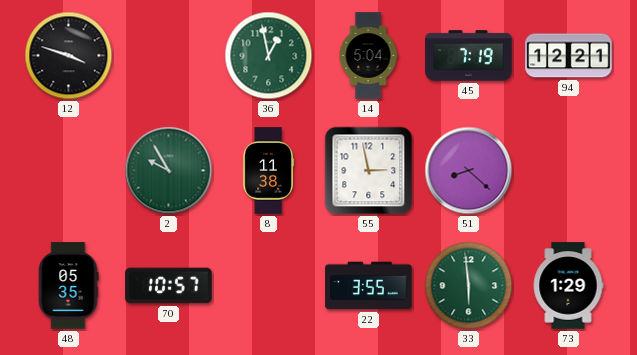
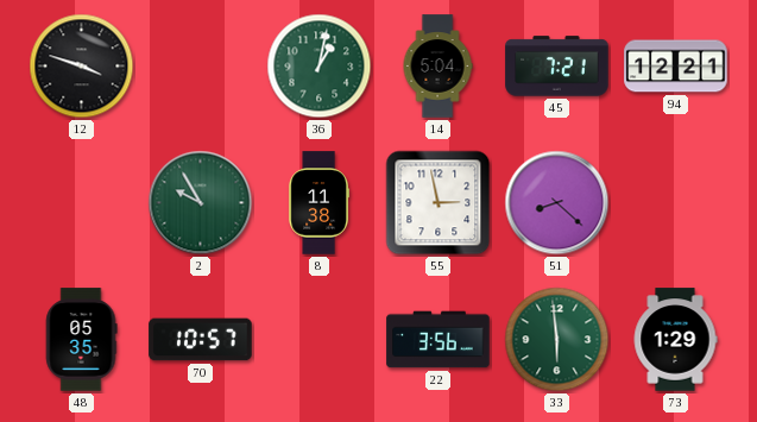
36: 12:58 -> 1:02
45: 7:19 -> 7:21
22: 3:55 -> 3:56
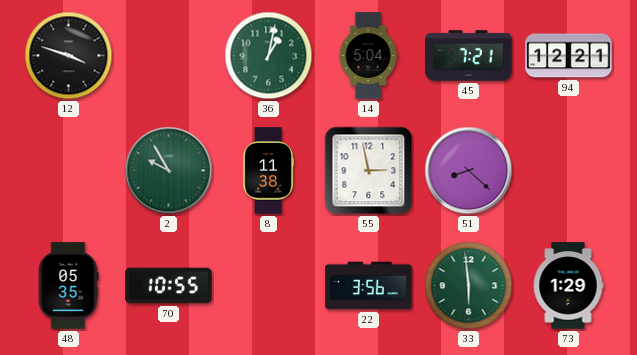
70: 10:57 -> 10:55
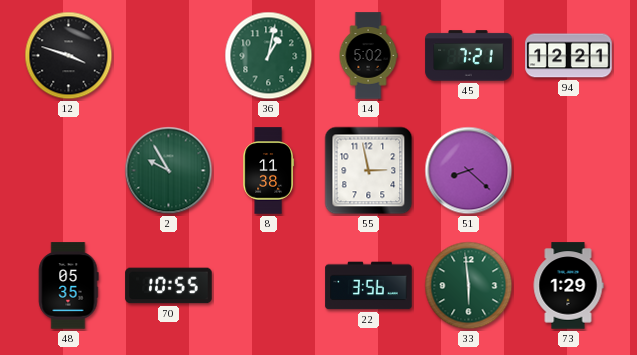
14: 5:04 -> 5:02
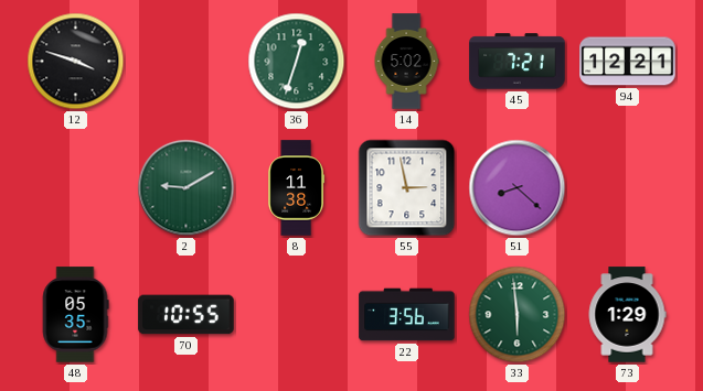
36: 1:02 -> 12:33
2: 9:55 -> 9:10
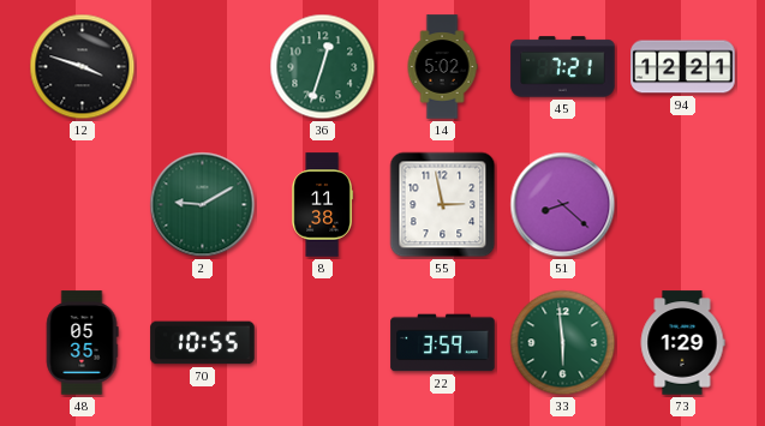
22: 3:56 -> 3:59
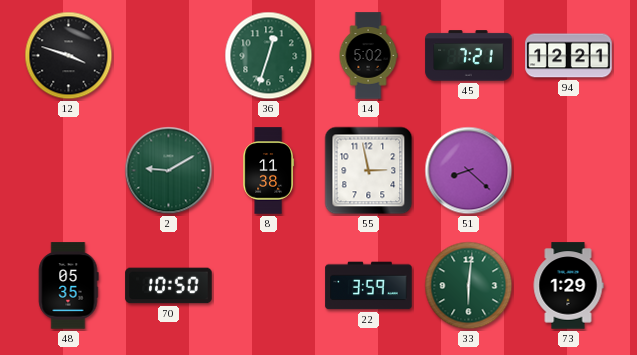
70: 10:55 -> 10:50
33: 5:59 -> 6:01
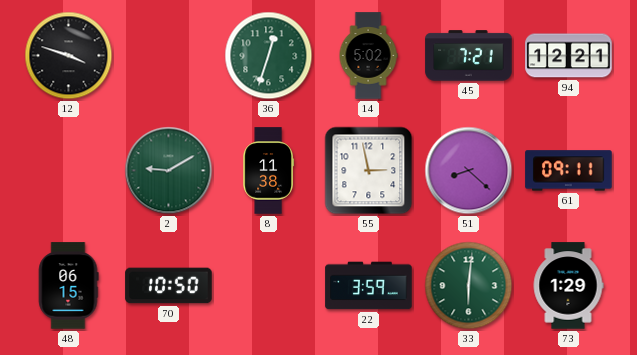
61: none -> 09:11
48: 05:35 -> 06:15
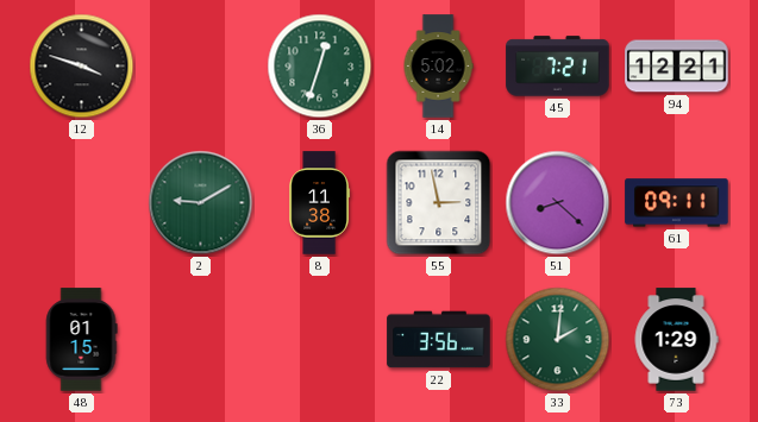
48: 06:15 -> 01:15
70: 10:50 -> none
22: 3:59 -> 3:56
33: 6:01 -> 2:01
